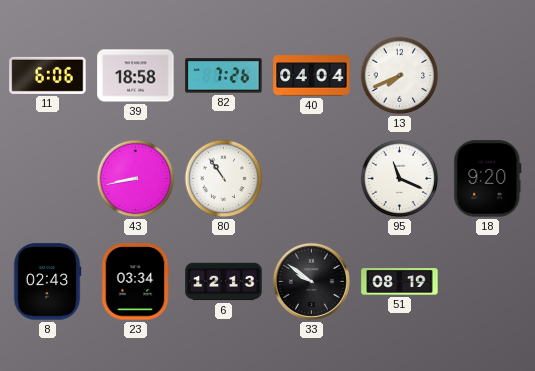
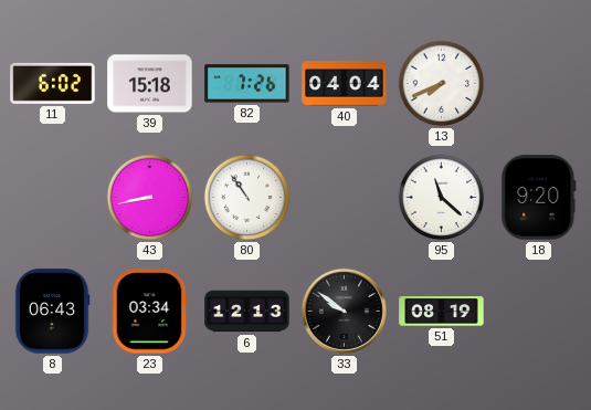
11: 6:06 -> 6:02
39: 18:58 -> 15:18
95: 11:19 -> 11:22
8: 02:43 -> 06:43
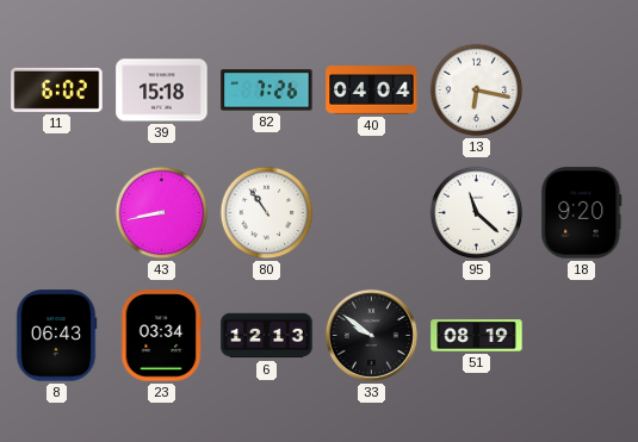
13: 7:41 -> 6:17
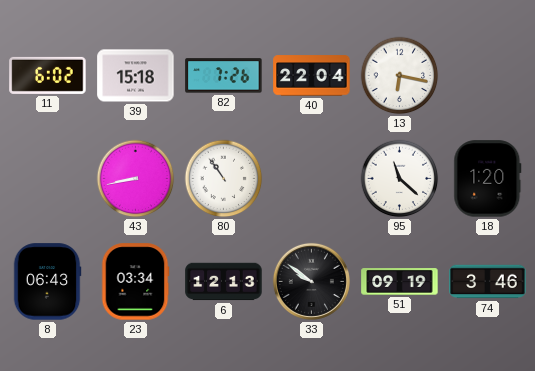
40: 04:04 -> 22:04
18: 9:20 -> 1:20
51: 08:19 -> 09:19
74: none -> 3:46
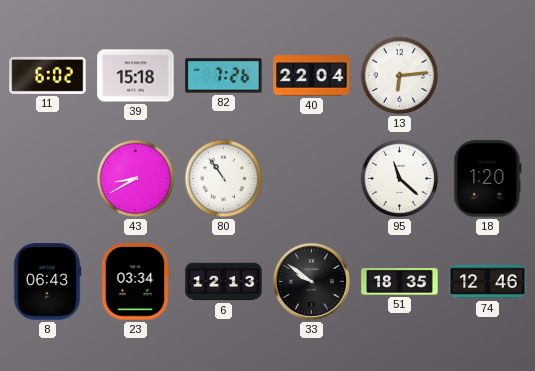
13: 6:17 -> 6:14
43: 8:43 -> 8:40
51: 09:19 -> 18:35
74: 3:46 -> 12:46
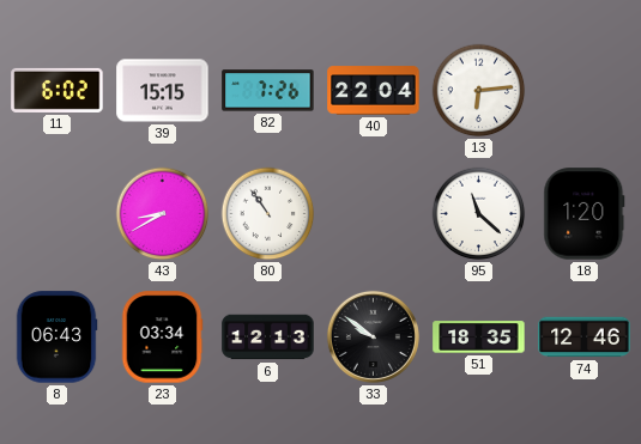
39: 15:18 -> 15:15
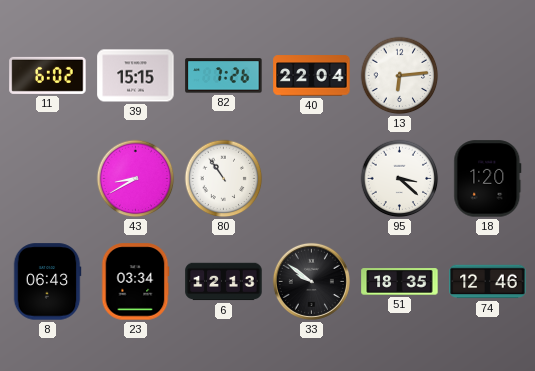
95: 11:22 -> 3:22
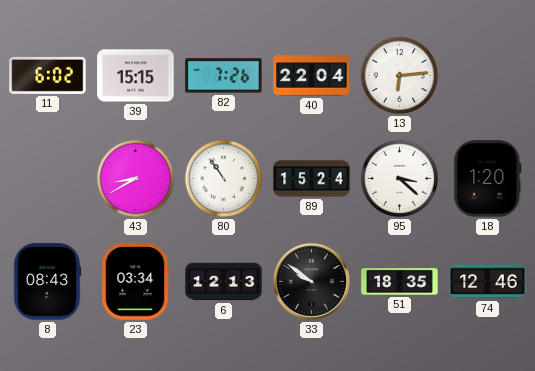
89: none -> 15:24
8: 06:43 -> 08:43
